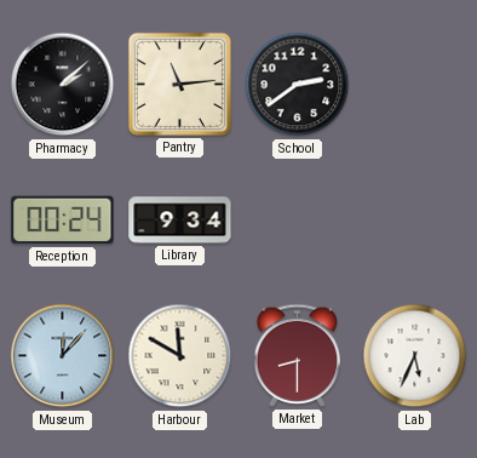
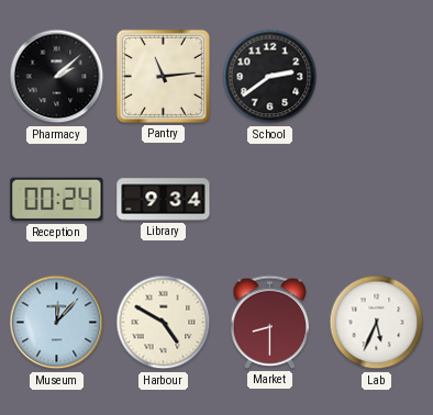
Harbour: 11:50 -> 4:50
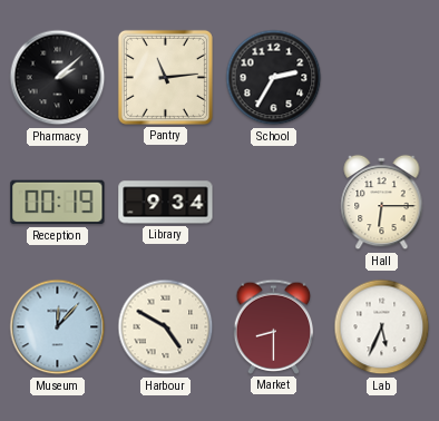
School: 2:39 -> 2:35
Reception: 00:24 -> 00:19
Hall: none -> 6:15
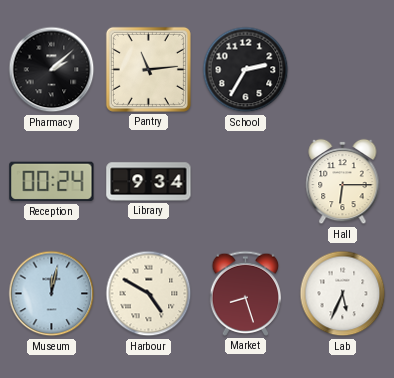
Reception: 00:19 -> 00:24
Museum: 12:07 -> 12:02
Market: 8:30 -> 8:27
